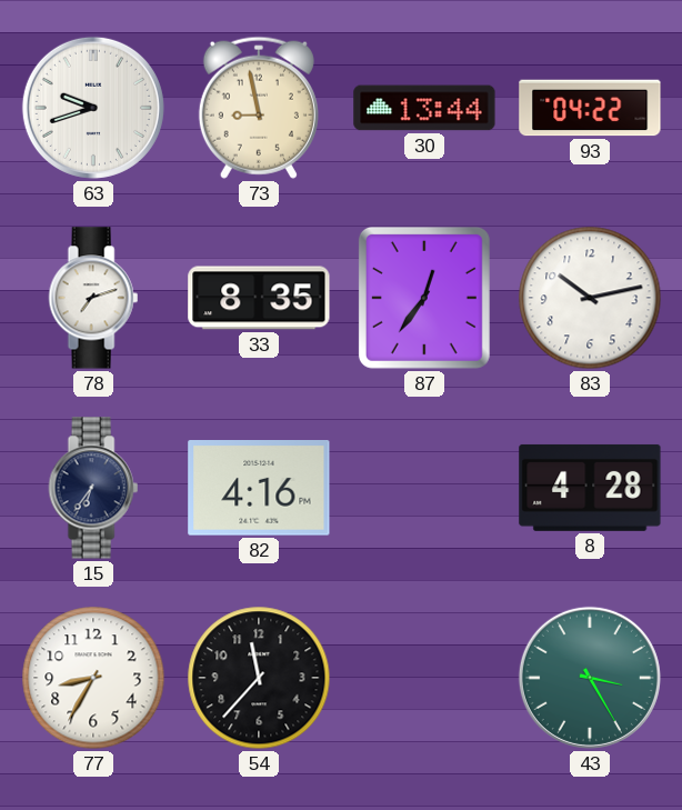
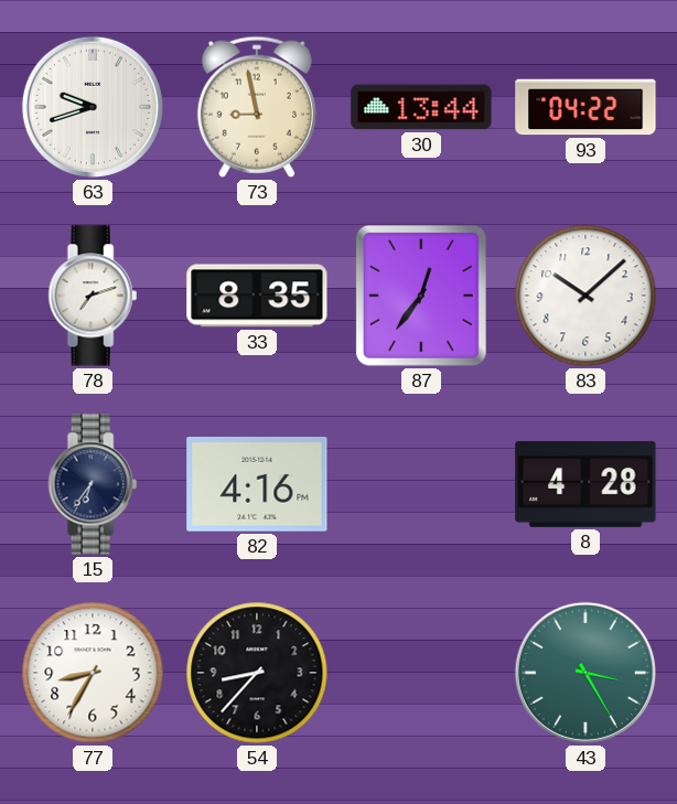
83: 10:13 -> 10:08
54: 11:37 -> 8:37
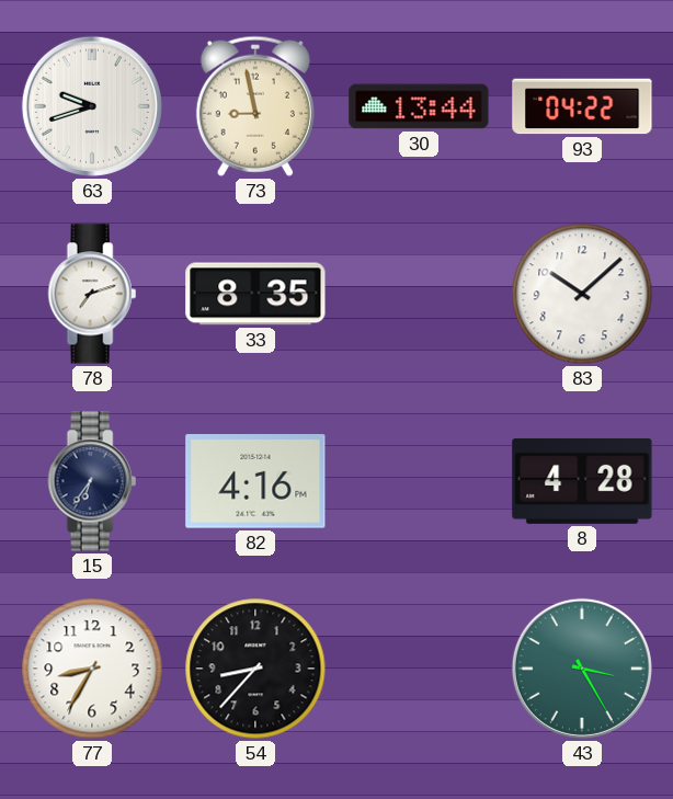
87: 12:36 -> none
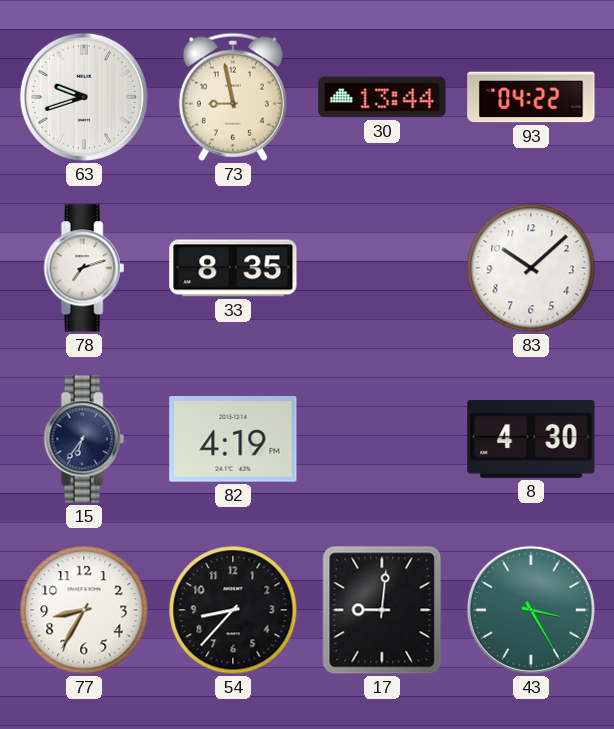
82: 4:16 -> 4:19
8: 4:28 -> 4:30
17: none -> 9:01
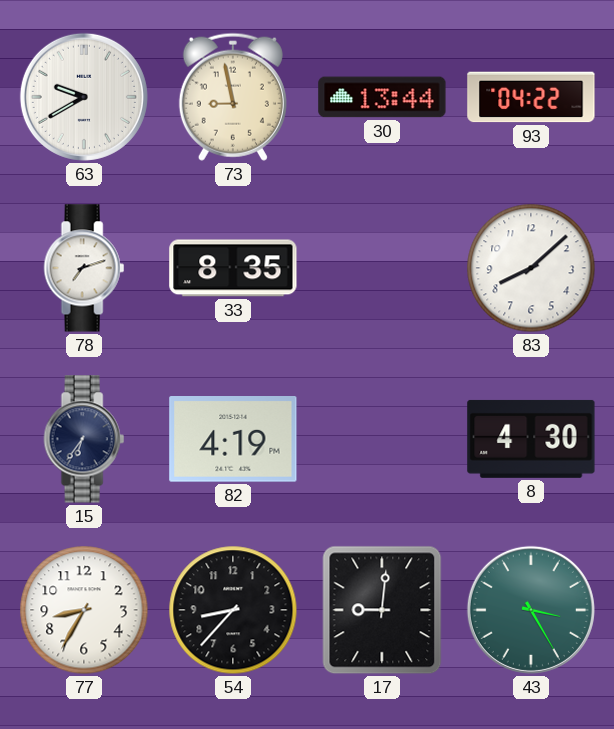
63: 9:42 -> 9:40
83: 10:08 -> 8:08
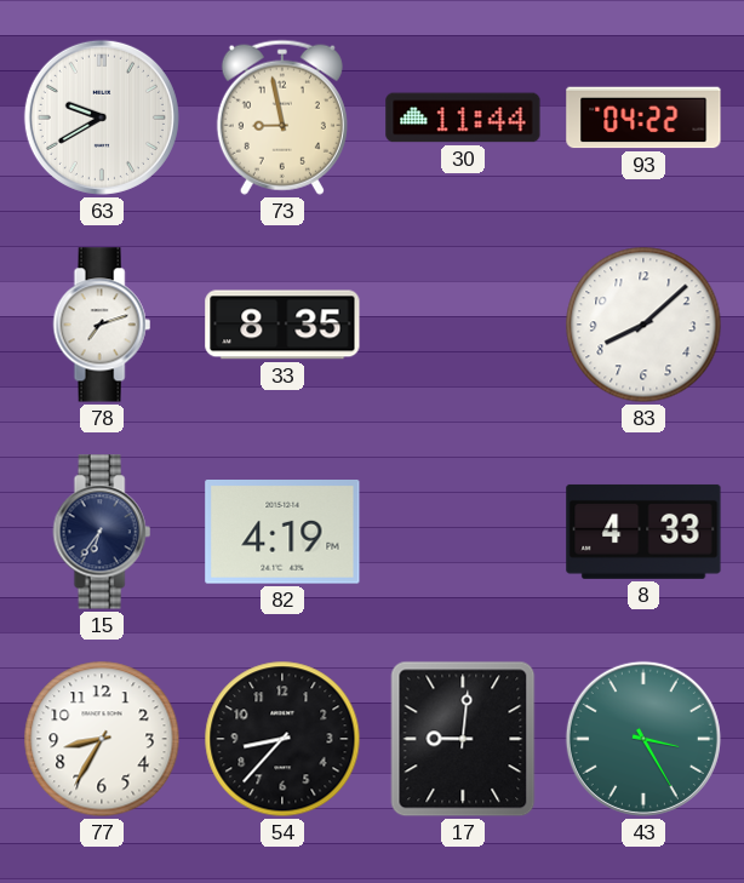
30: 13:44 -> 11:44
8: 4:30 -> 4:33
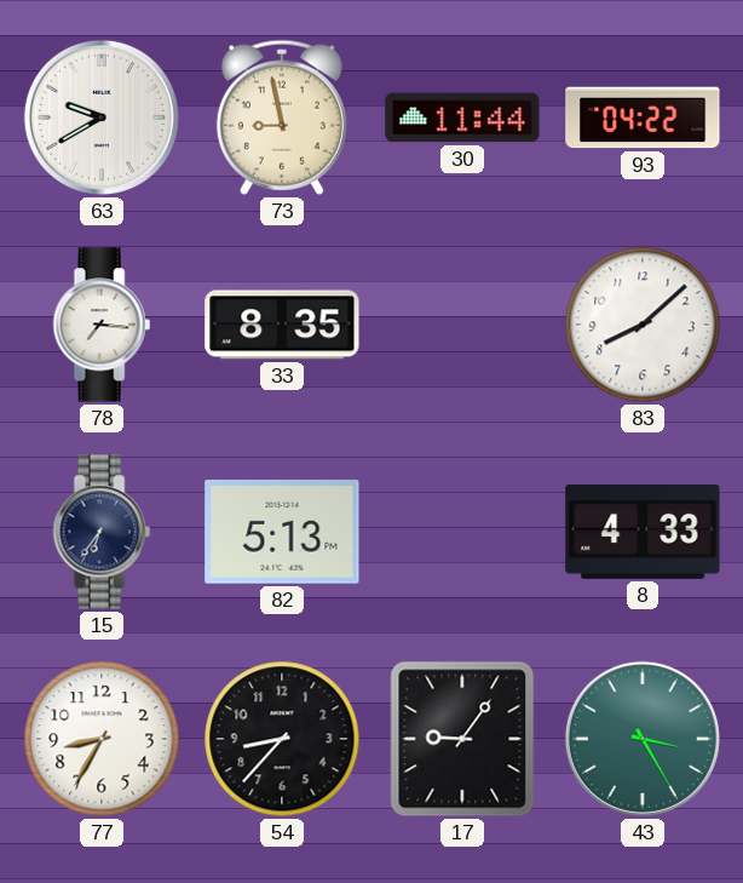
78: 7:12 -> 7:16
82: 4:19 -> 5:13
17: 9:01 -> 9:06
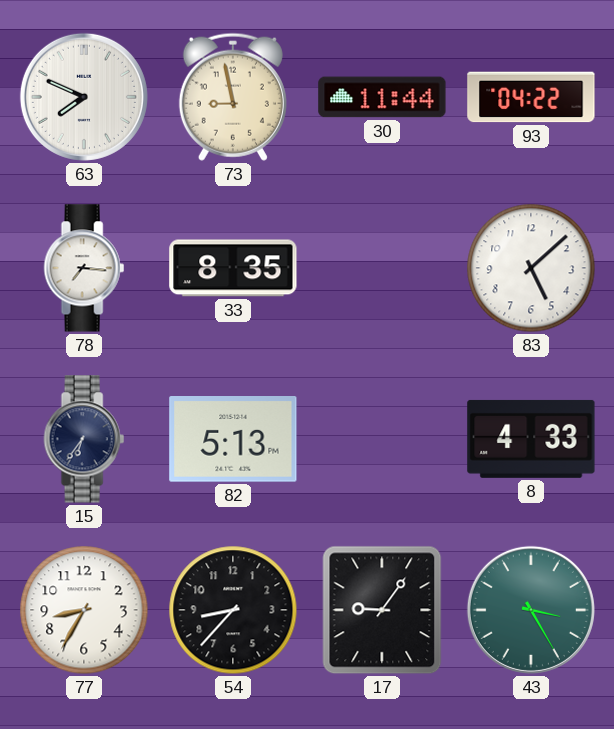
63: 9:40 -> 7:49
83: 8:08 -> 5:08
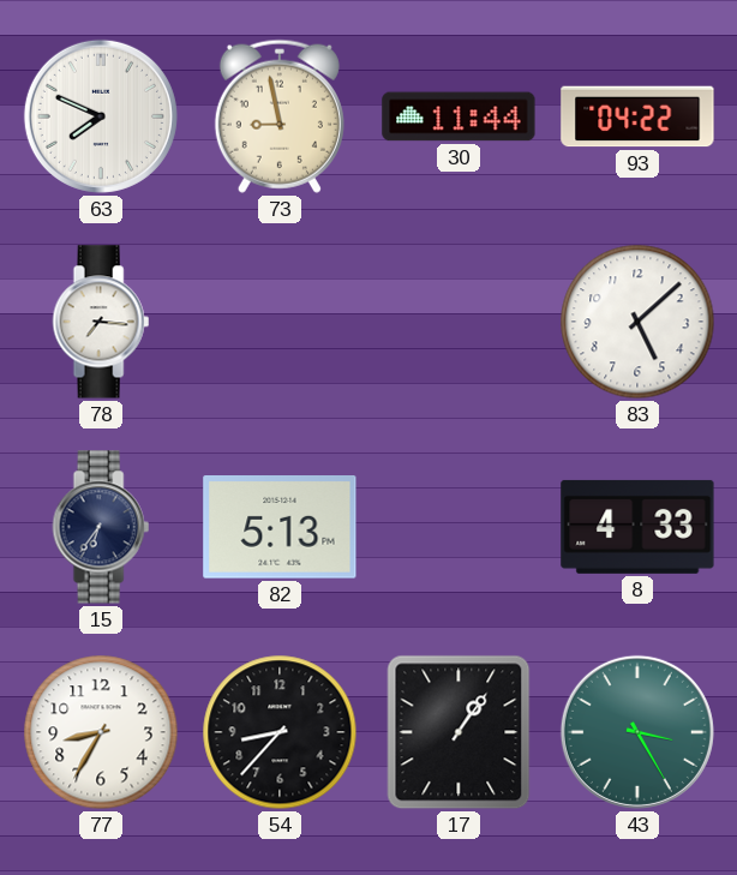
33: 8:35 -> none
17: 9:06 -> 1:06
